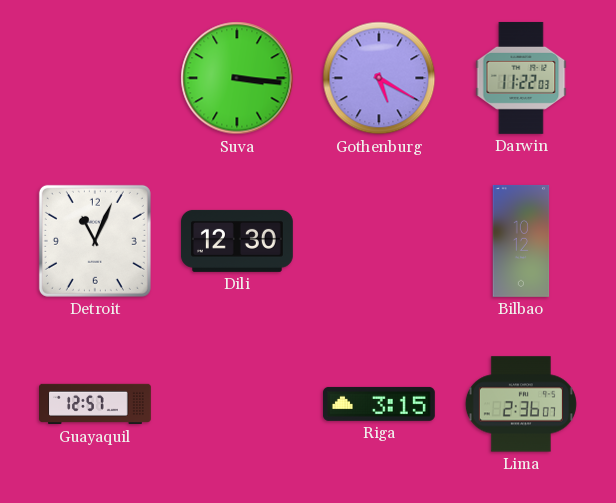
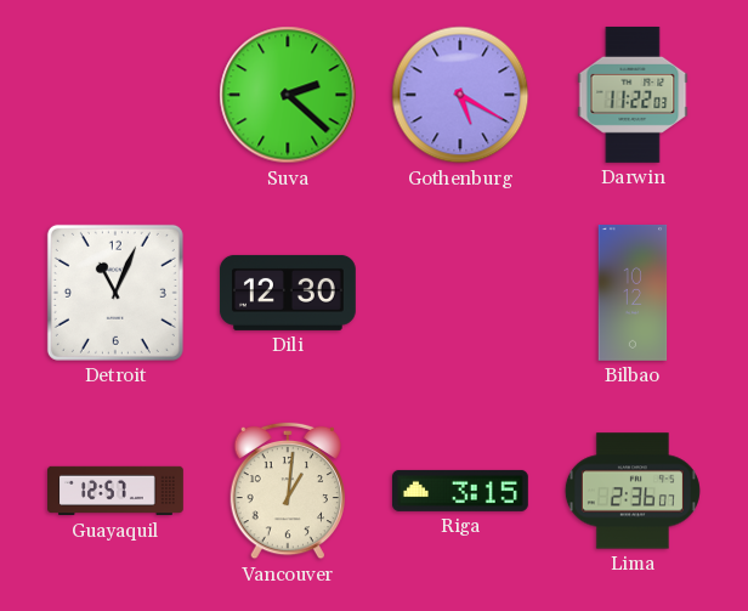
Suva: 3:16 -> 2:22
Vancouver: none -> 1:01
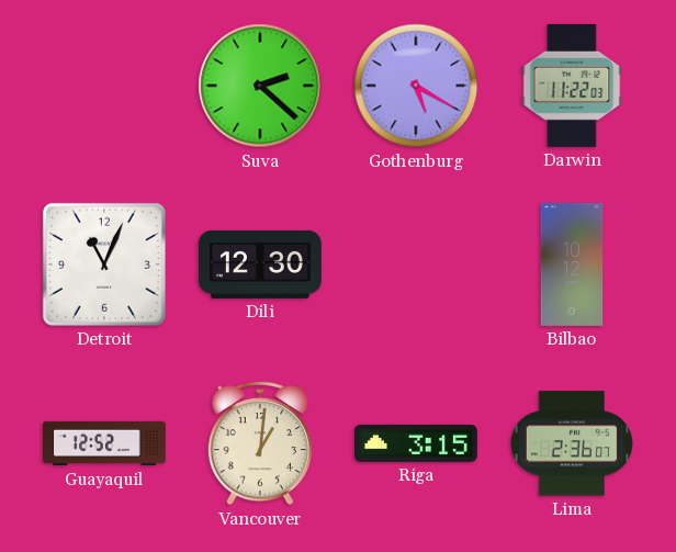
Guayaquil: 12:57 -> 12:52
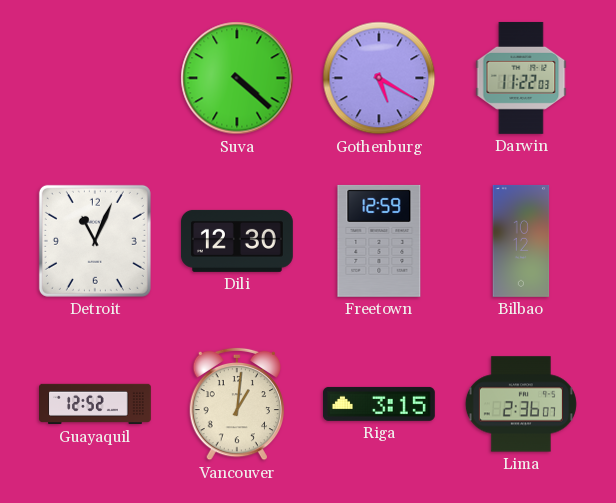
Suva: 2:22 -> 4:22
Freetown: none -> 12:59
